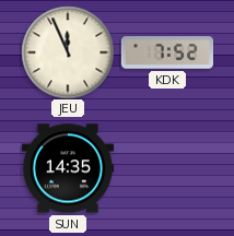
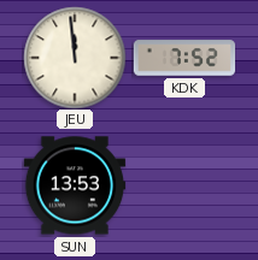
JEU: 11:56 -> 11:59
SUN: 14:35 -> 13:53
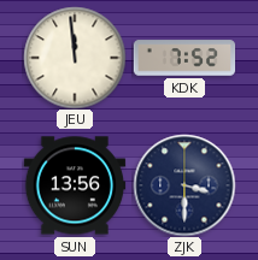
SUN: 13:53 -> 13:56
ZJK: none -> 3:30
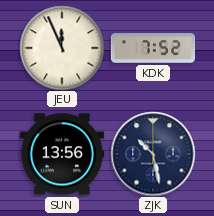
JEU: 11:59 -> 11:56
ZJK: 3:30 -> 10:28
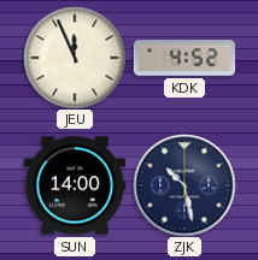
KDK: 7:52 -> 4:52
SUN: 13:56 -> 14:00
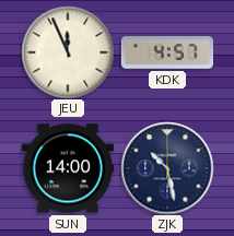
KDK: 4:52 -> 4:57
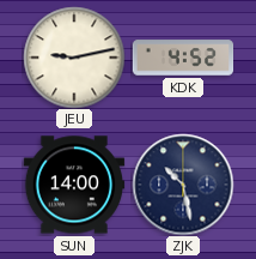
JEU: 11:56 -> 9:13
KDK: 4:57 -> 4:52
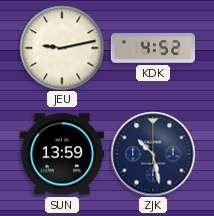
SUN: 14:00 -> 13:59
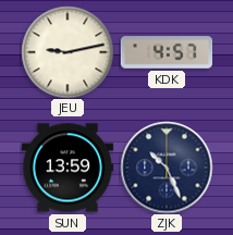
KDK: 4:52 -> 4:57
ZJK: 10:28 -> 10:26
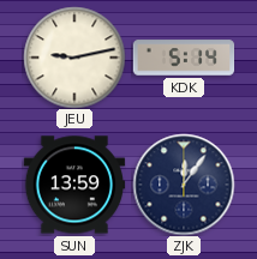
KDK: 4:57 -> 5:14
ZJK: 10:26 -> 12:06
